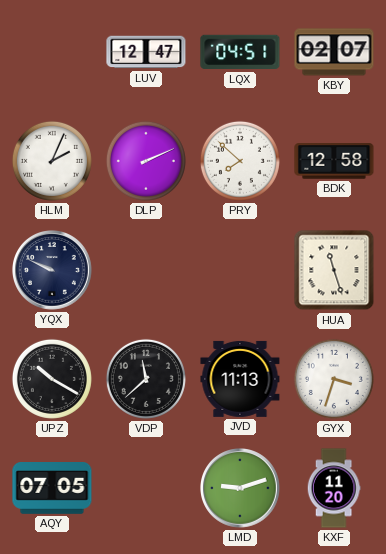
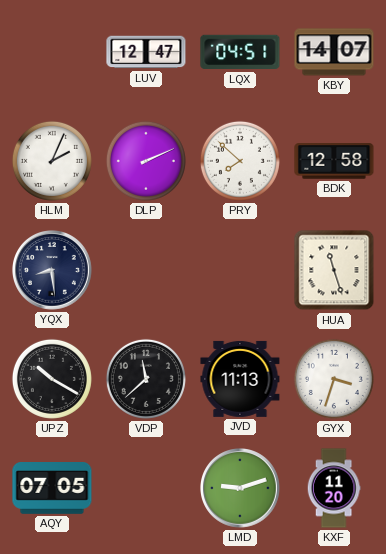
KBY: 02:07 -> 14:07
YQX: 9:49 -> 8:29
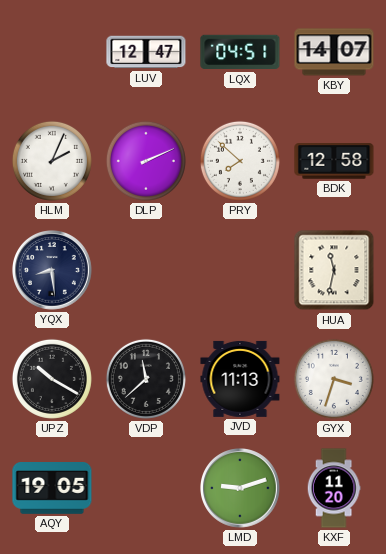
HUA: 11:27 -> 11:32
AQY: 07:05 -> 19:05
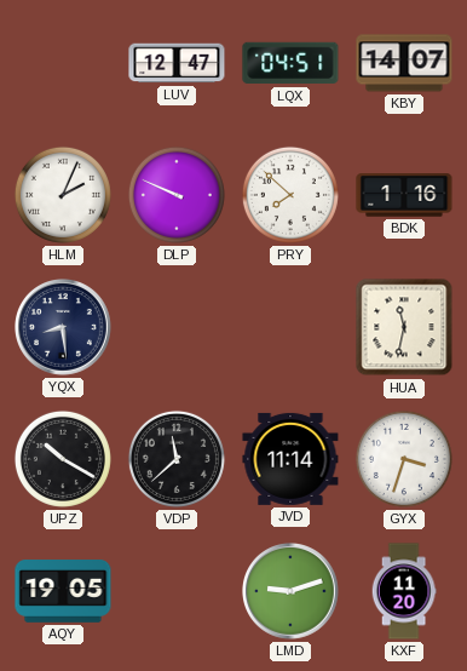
DLP: 2:11 -> 9:49
BDK: 12:58 -> 1:16
JVD: 11:13 -> 11:14
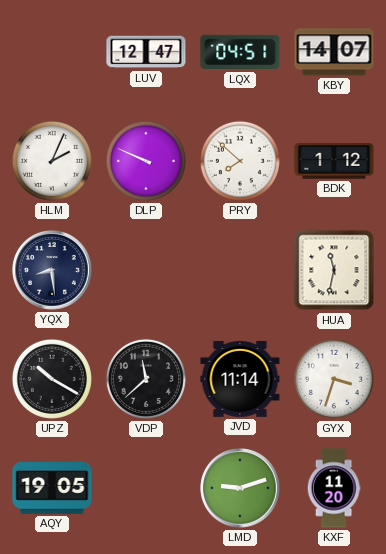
BDK: 1:16 -> 1:12
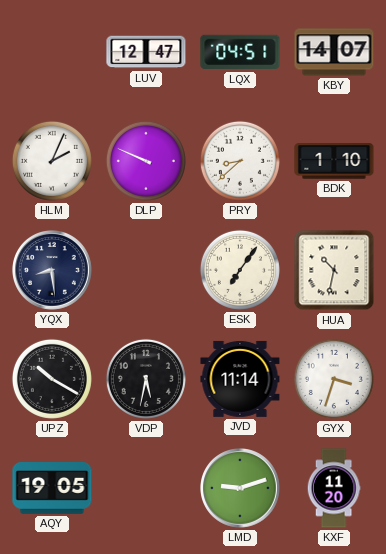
PRY: 7:52 -> 8:38
BDK: 1:12 -> 1:10
ESK: none -> 7:06
HUA: 11:32 -> 10:32
VDP: 11:38 -> 5:32
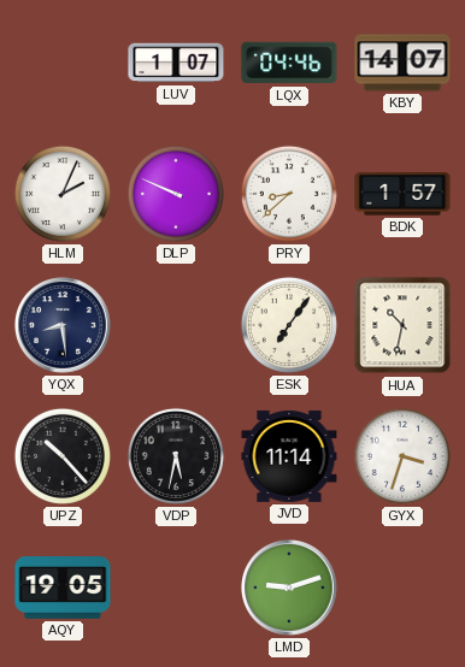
LUV: 12:47 -> 1:07
LQX: 04:51 -> 04:46
BDK: 1:10 -> 1:57
UPZ: 10:20 -> 10:23
KXF: 11:20 -> none
